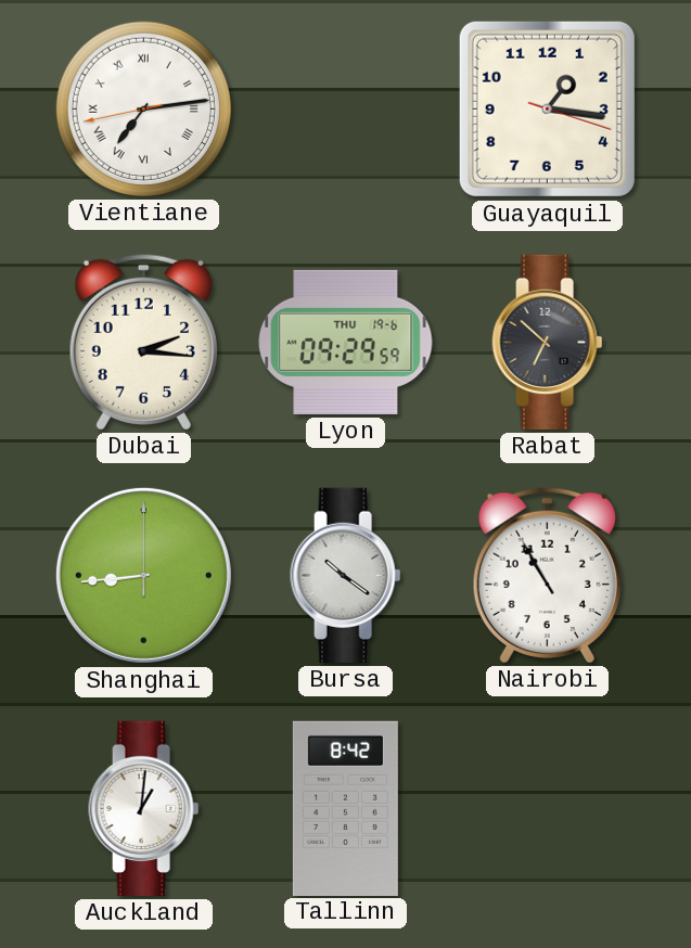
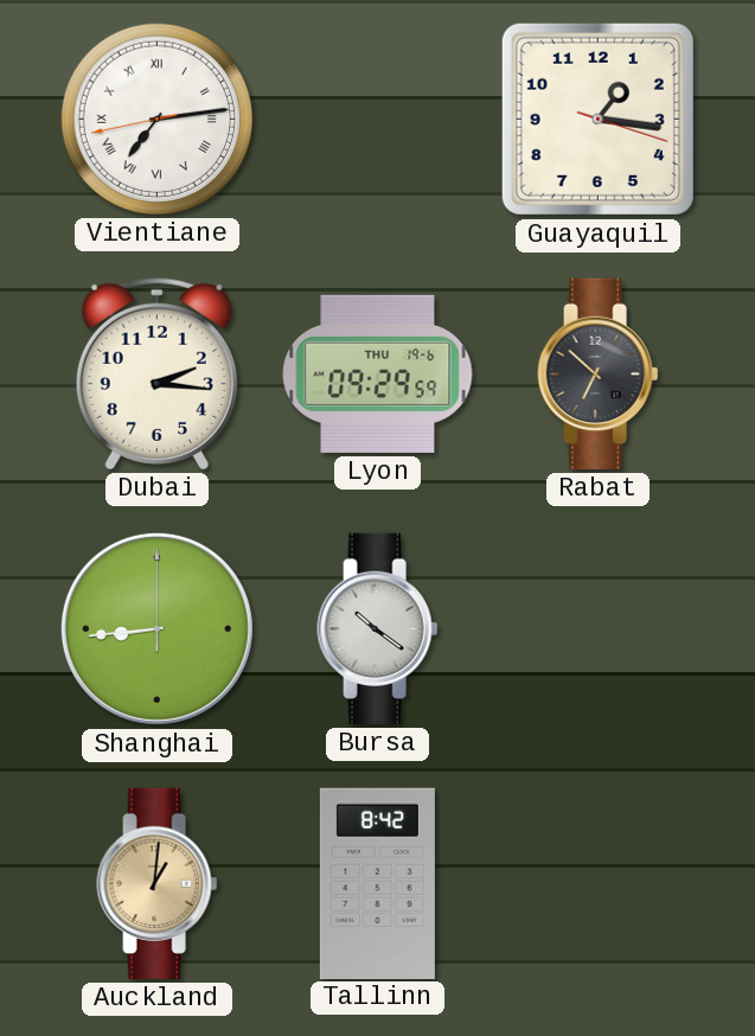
Nairobi: 10:55 -> none
Auckland dial: white -> champagne
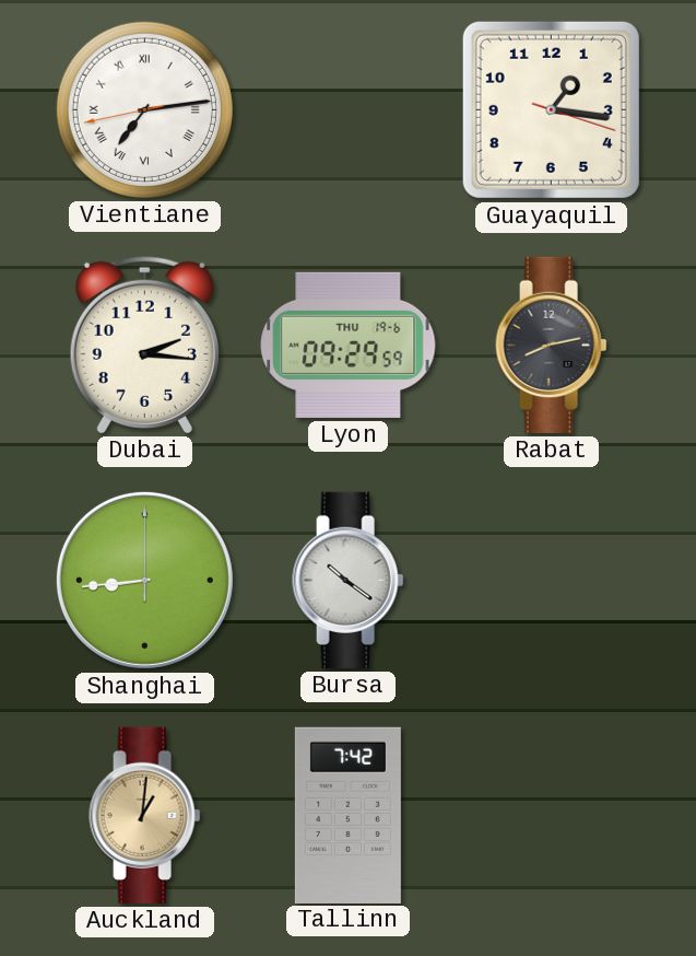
Rabat: 6:52 -> 8:13
Tallinn: 8:42 -> 7:42
